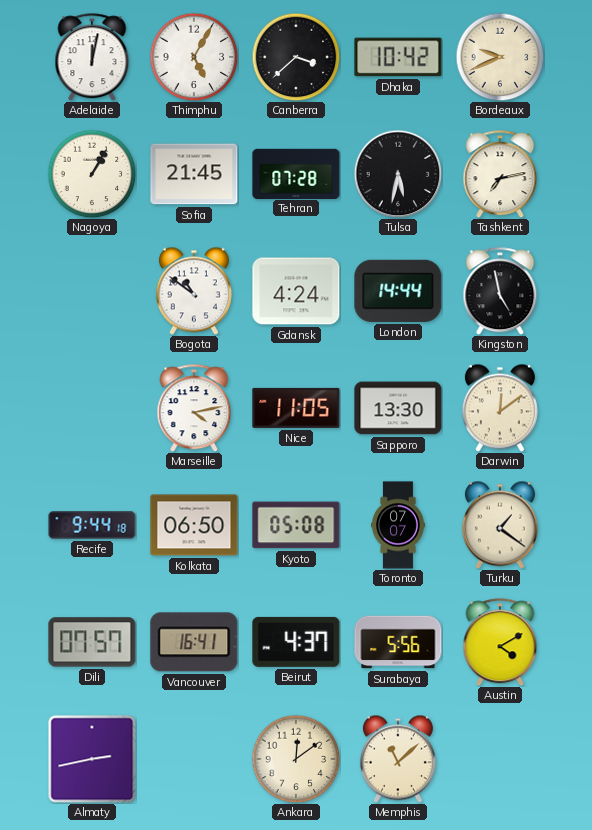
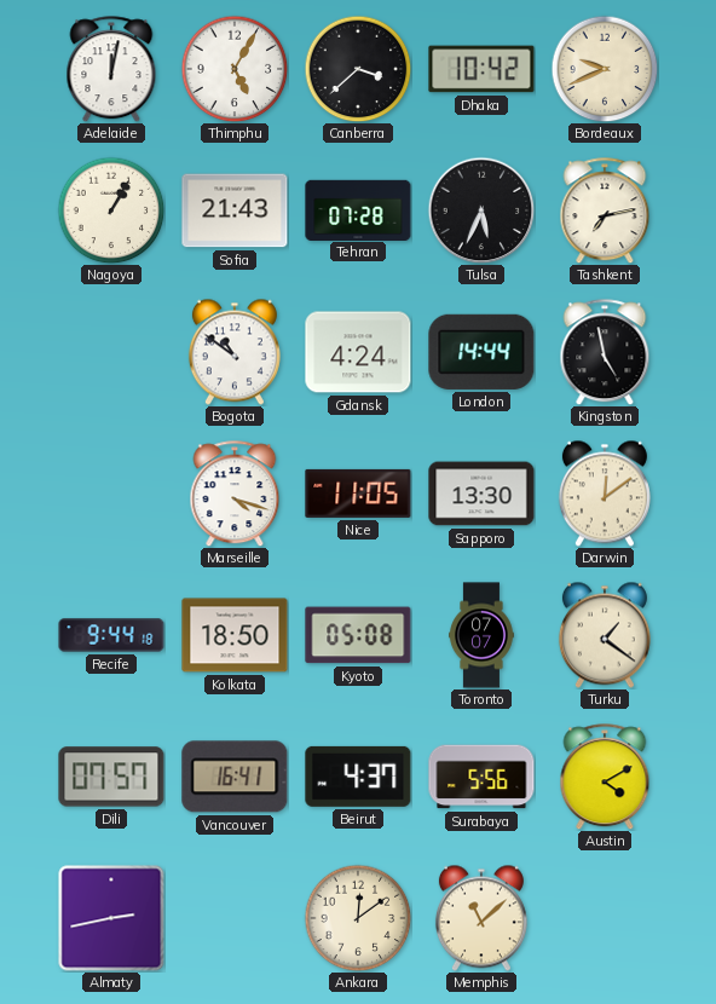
Sofia: 21:45 -> 21:43
Tulsa: 5:32 -> 5:34
Marseille: 4:13 -> 4:18
Kolkata: 06:50 -> 18:50
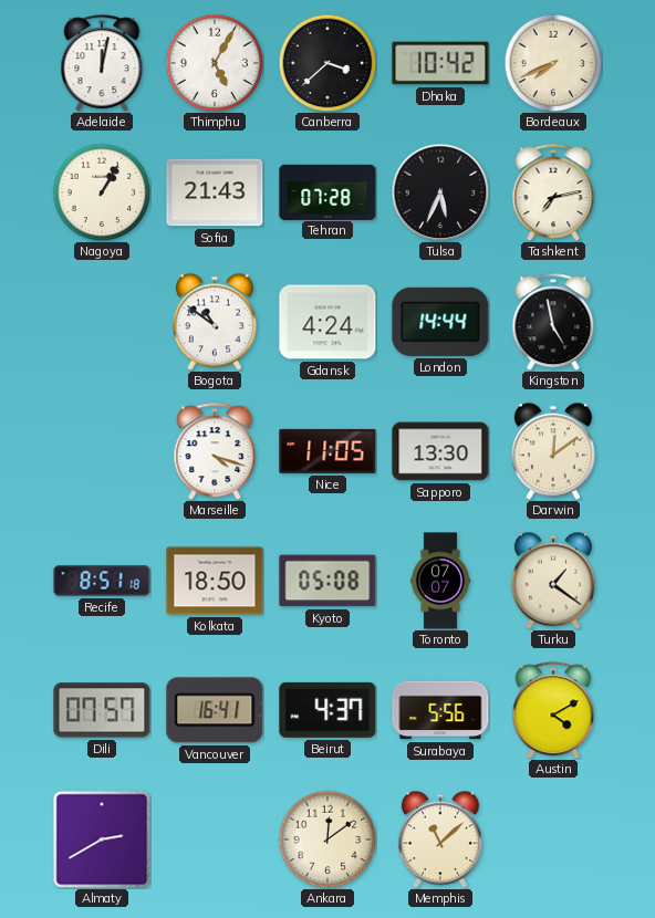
Bordeaux: 9:41 -> 7:41
Recife: 9:44 -> 8:51
Almaty: 2:43 -> 2:40
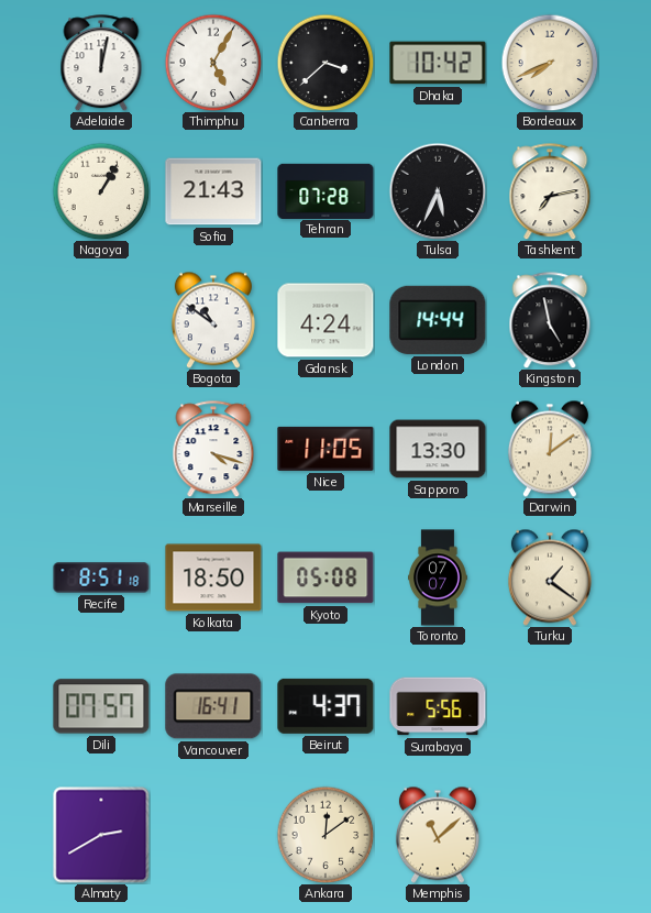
Austin: 4:10 -> none
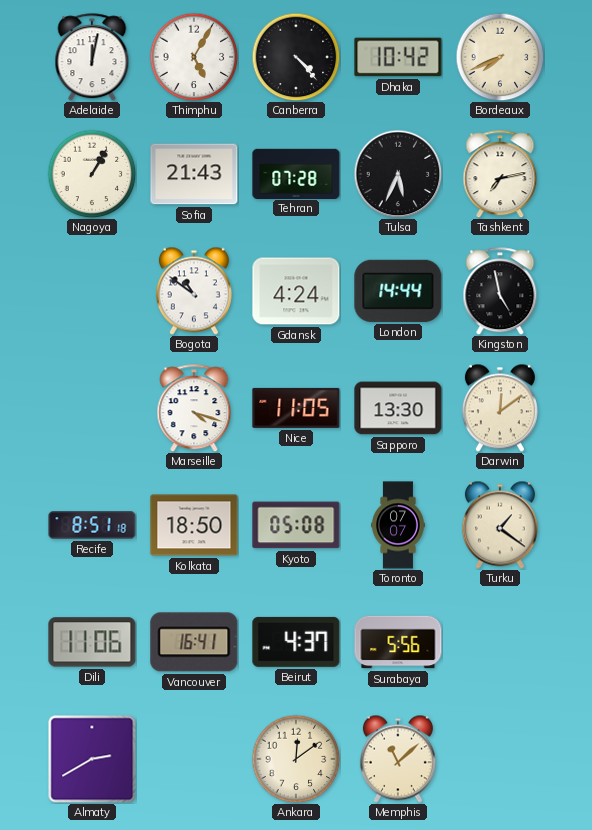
Canberra: 3:38 -> 4:23
Dili: 07:57 -> 11:06
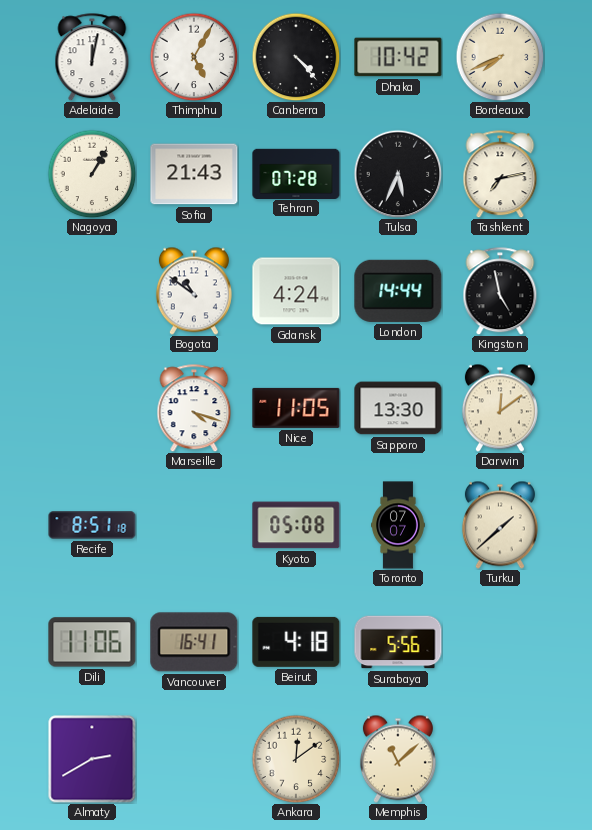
Kolkata: 18:50 -> none
Turku: 1:21 -> 1:38
Beirut: 4:37 -> 4:18
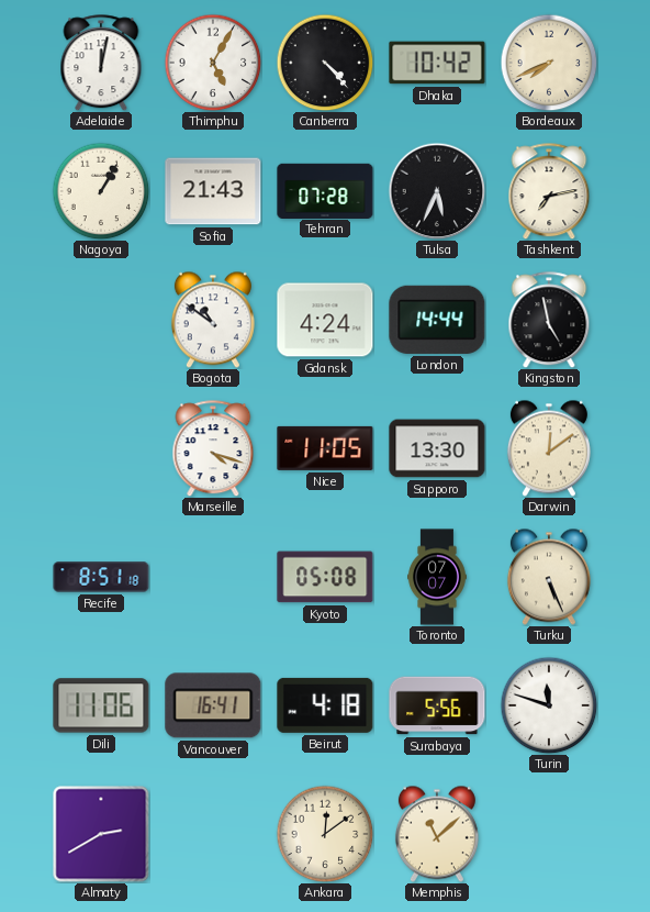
Turku: 1:38 -> 5:26
Turin: none -> 11:48
